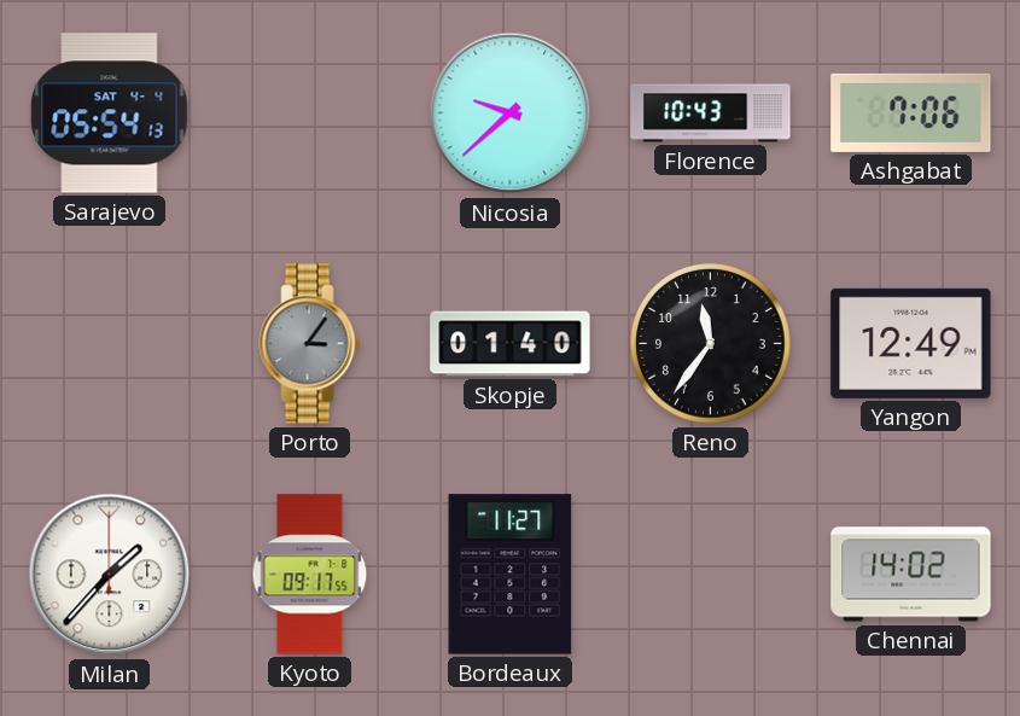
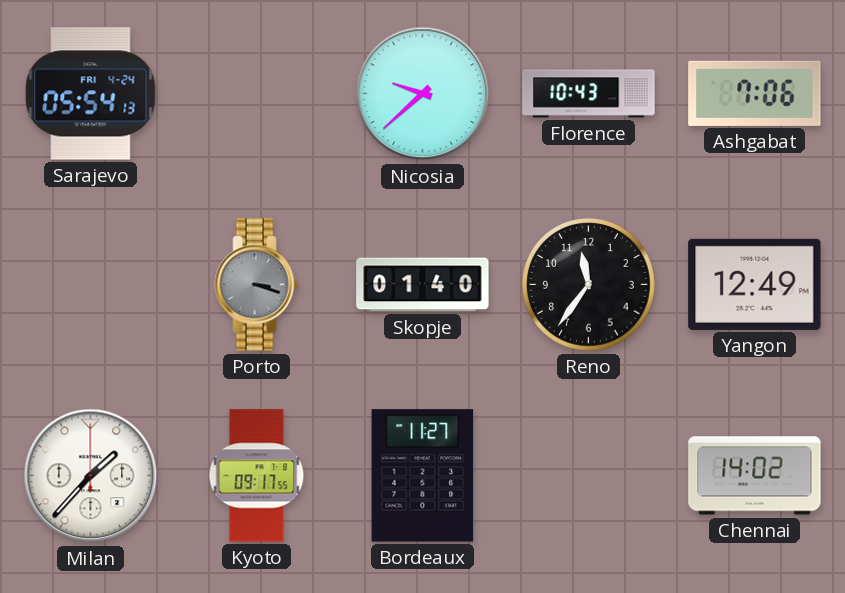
Sarajevo date: SAT 4-4 -> FRI 4-24
Porto: 3:06 -> 3:18
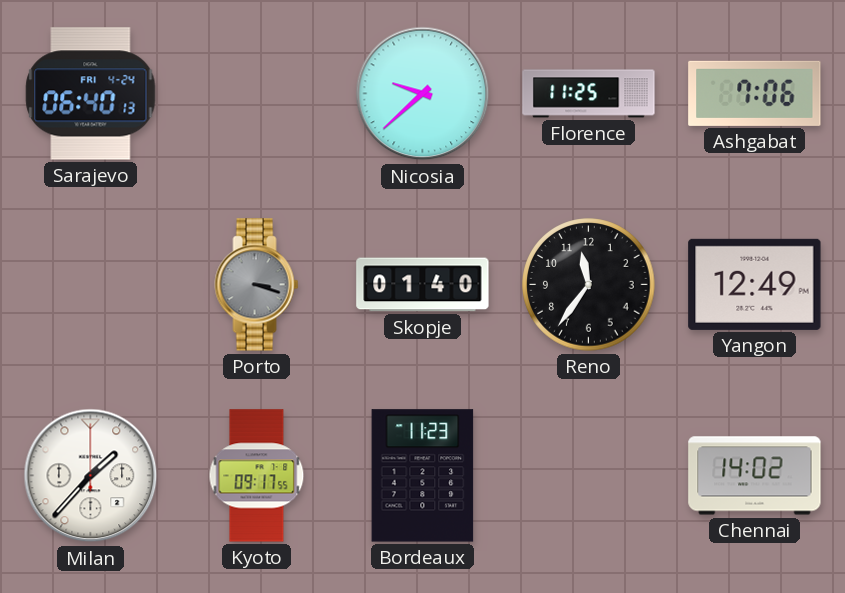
Sarajevo: 05:54 -> 06:40
Florence: 10:43 -> 11:25
Bordeaux: 11:27 -> 11:23
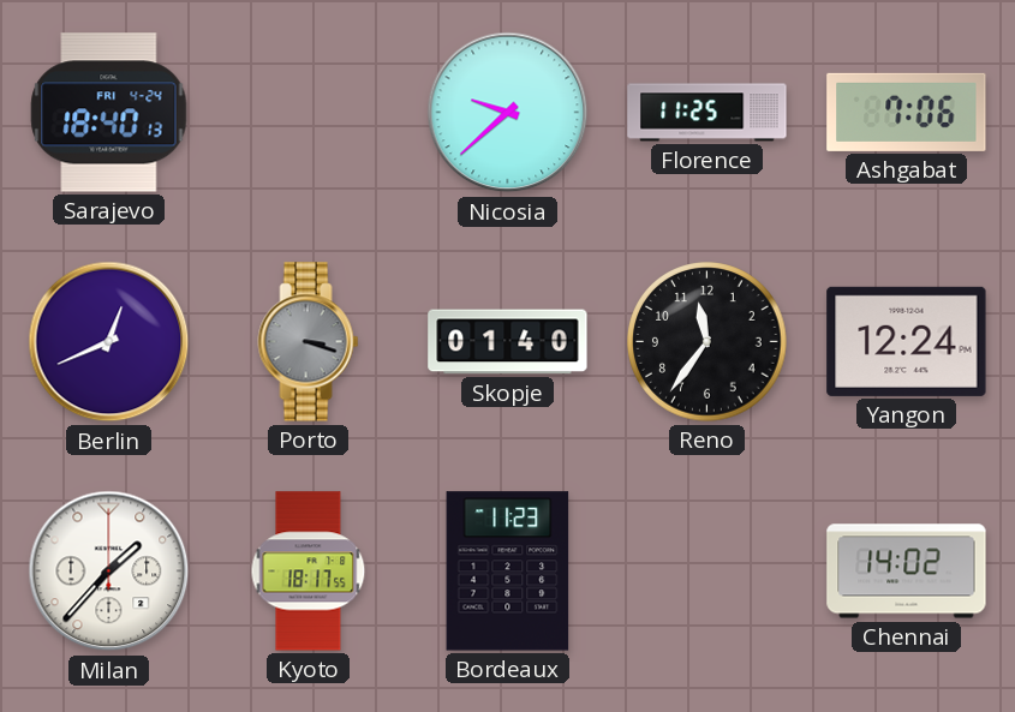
Sarajevo: 06:40 -> 18:40
Berlin: none -> 12:41
Yangon: 12:49 -> 12:24
Kyoto: 09:17 -> 18:17
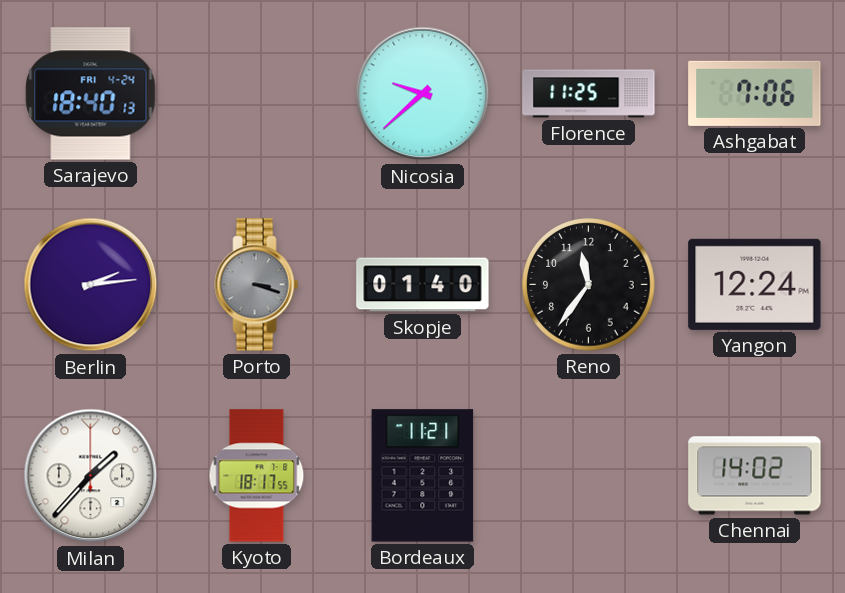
Berlin: 12:41 -> 2:14
Bordeaux: 11:23 -> 11:21
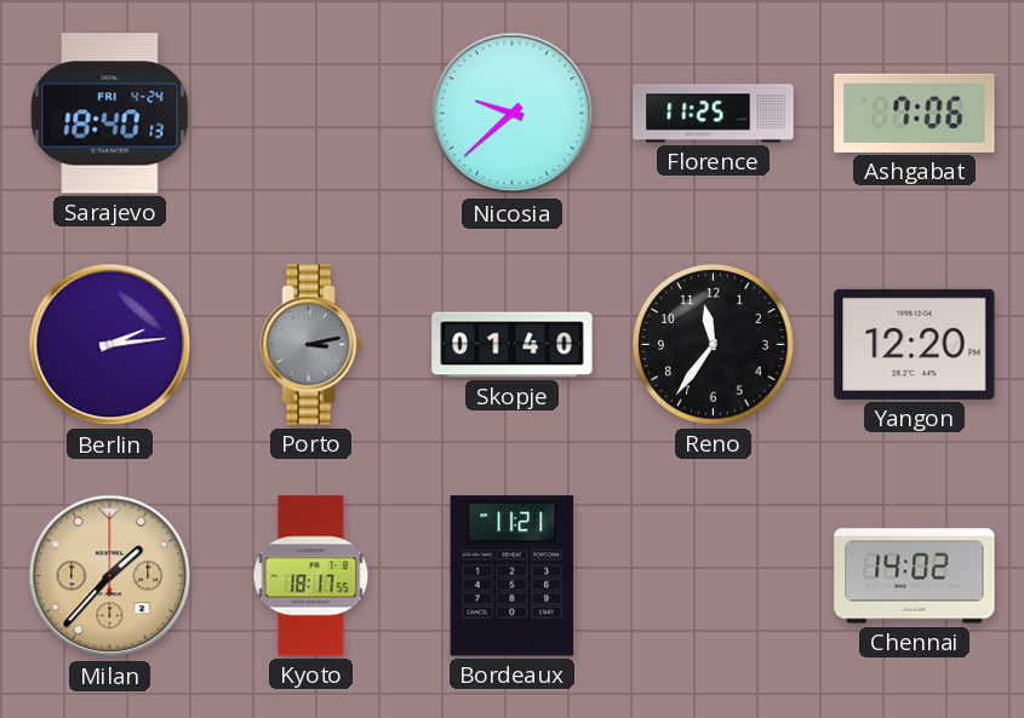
Porto: 3:18 -> 3:13
Yangon: 12:24 -> 12:20
Milan dial: white -> champagne
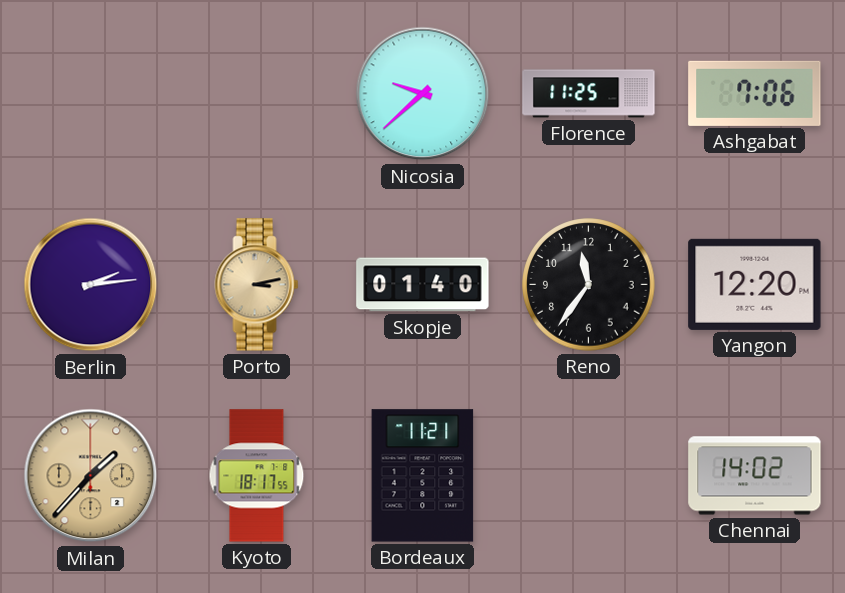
Sarajevo: 18:40 -> none
Porto dial: grey -> champagne
